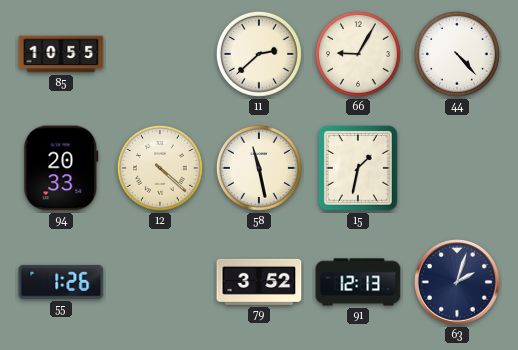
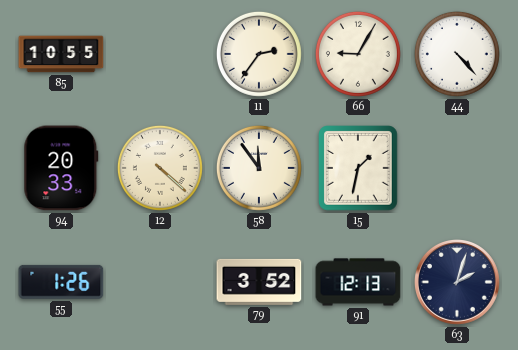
11: 2:38 -> 2:36
58: 11:28 -> 11:54
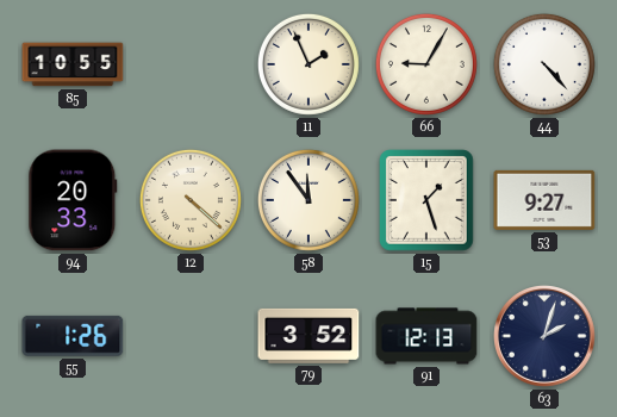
11: 2:36 -> 1:56
15: 1:32 -> 1:27
53: none -> 9:27
